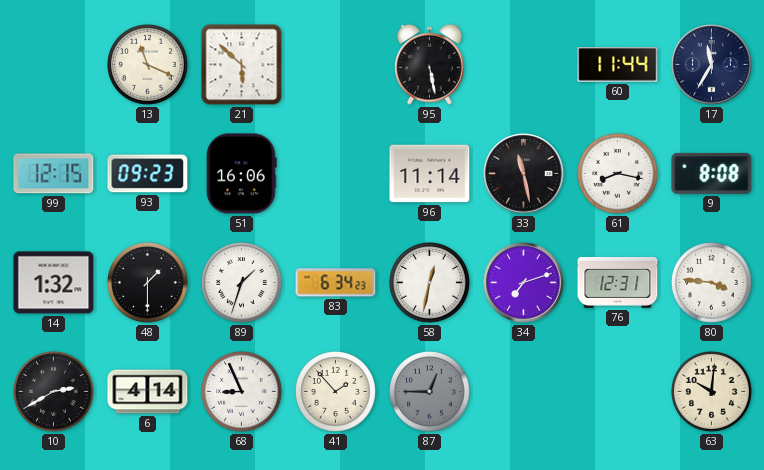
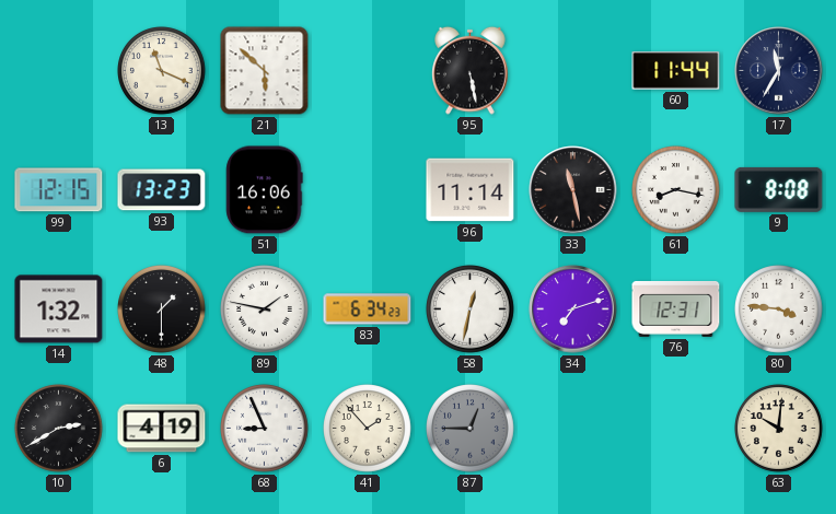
93: 09:23 -> 13:23
89: 1:33 -> 1:47
6: 4:14 -> 4:19
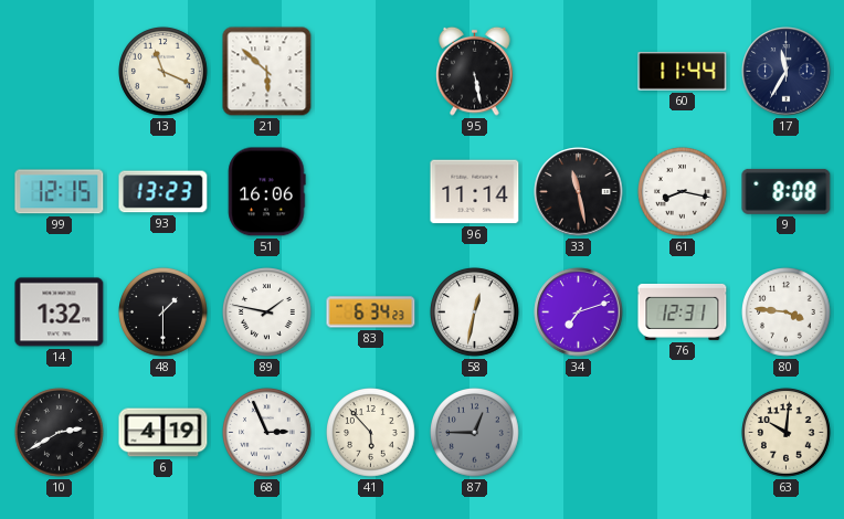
68: 8:56 -> 2:56
41: 1:53 -> 5:53
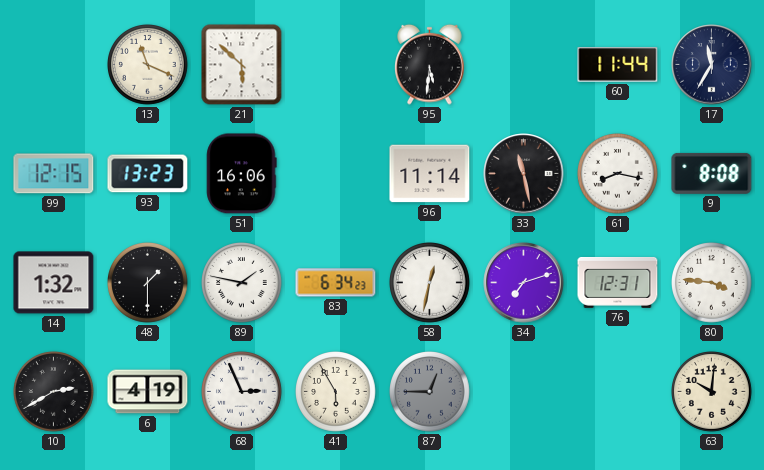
95: 5:28 -> 5:31
41: 5:53 -> 5:55
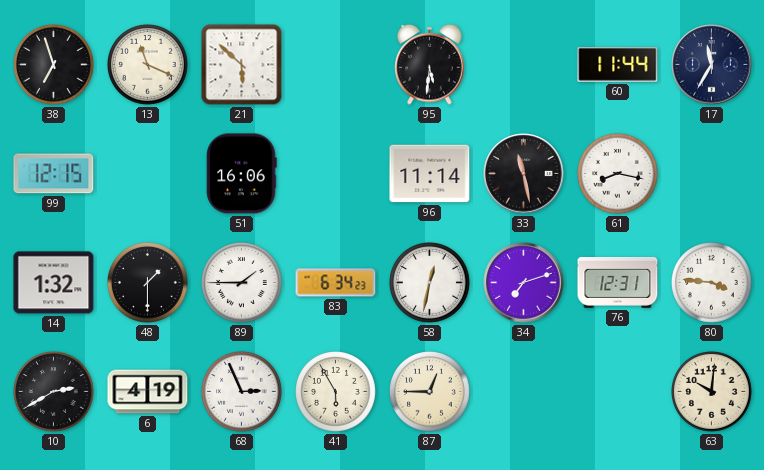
38: none -> 6:57
93: 13:23 -> none
9: 8:08 -> none
89: 1:47 -> 1:45
87 dial: grey -> cream
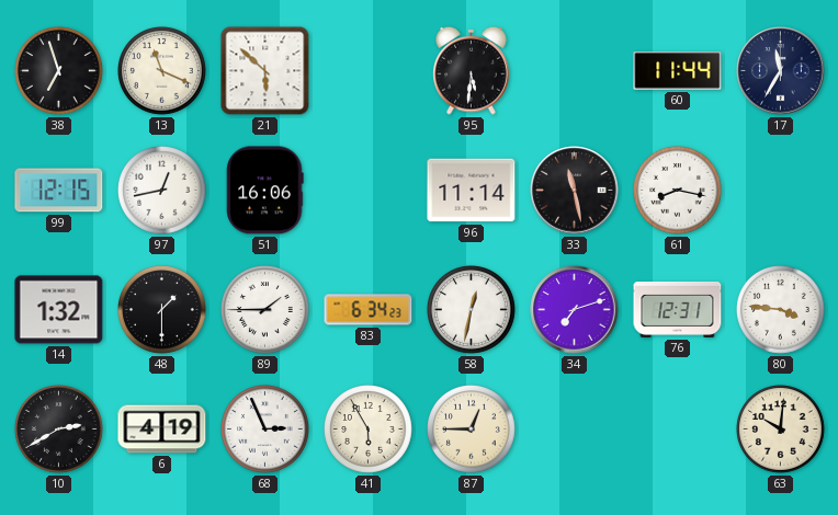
97: none -> 12:43
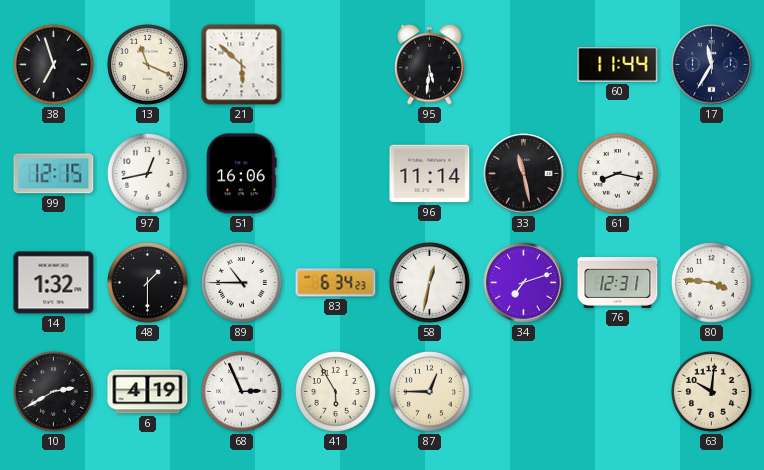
89: 1:45 -> 10:45
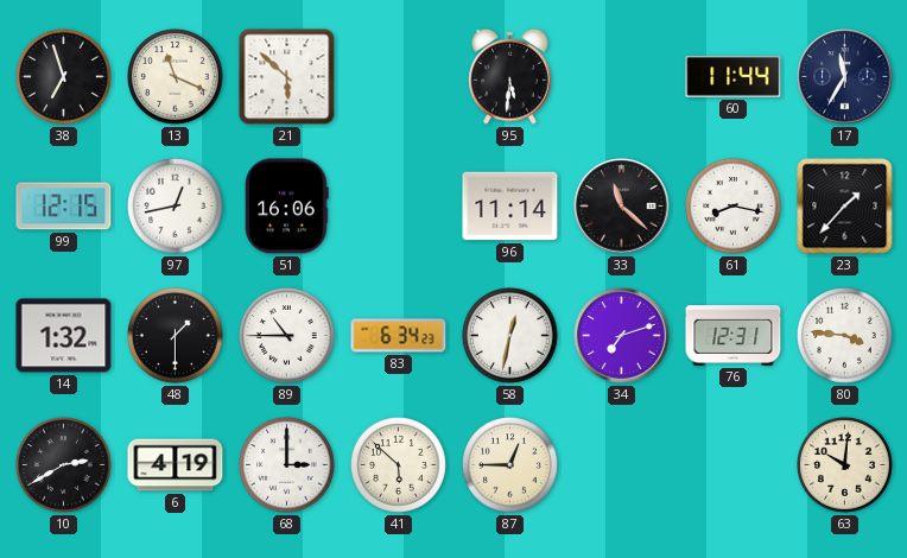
33: 11:28 -> 11:22
23: none -> 1:37
68: 2:56 -> 3:00
41: 5:55 -> 5:52
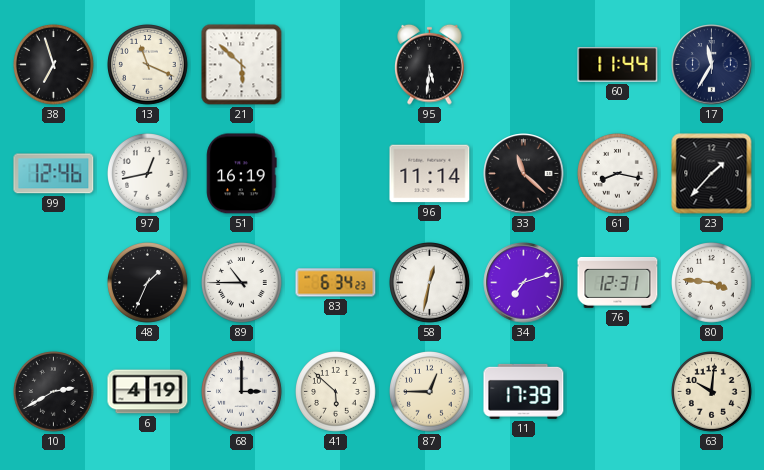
99: 12:15 -> 12:46
51: 16:06 -> 16:19
14: 1:32 -> none
48: 1:30 -> 1:34
11: none -> 17:39
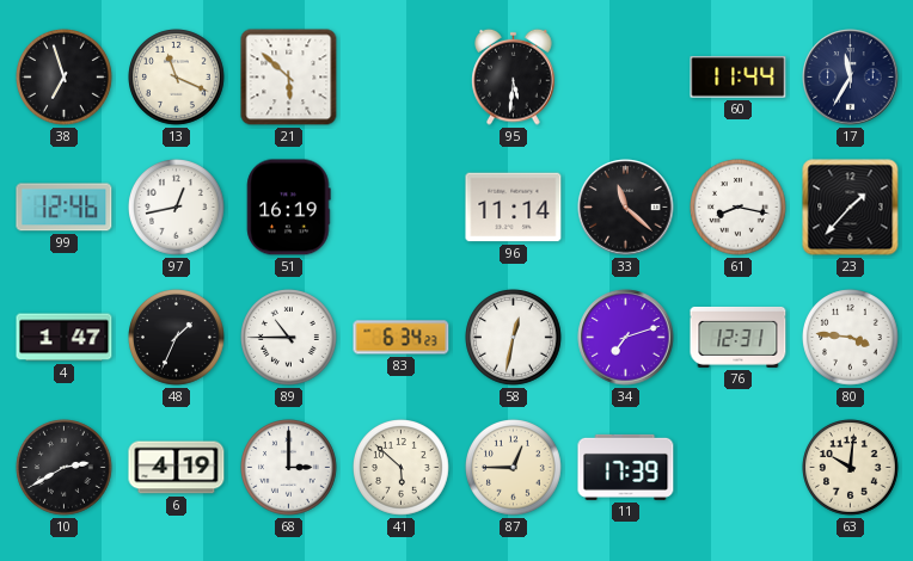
4: none -> 1:47
